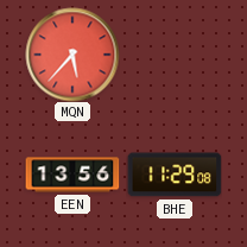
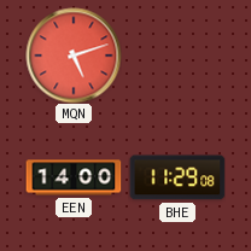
MQN: 5:37 -> 5:12
EEN: 13:56 -> 14:00
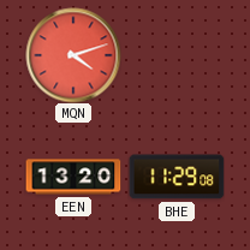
MQN: 5:12 -> 4:12
EEN: 14:00 -> 13:20
